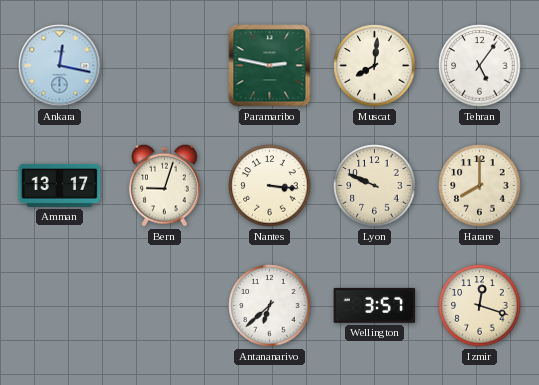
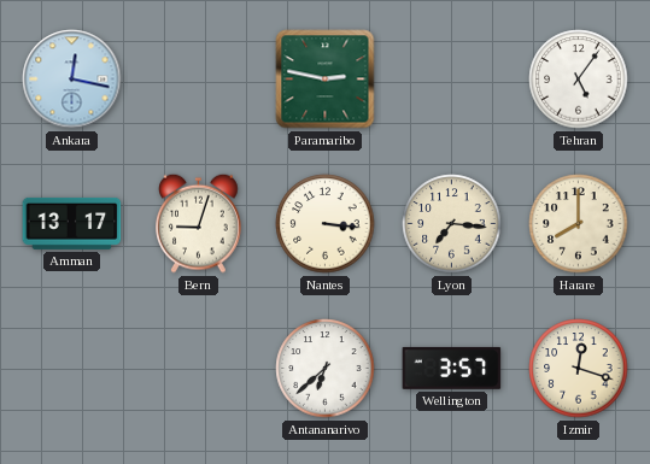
Muscat: 8:01 -> none
Lyon: 9:49 -> 7:16
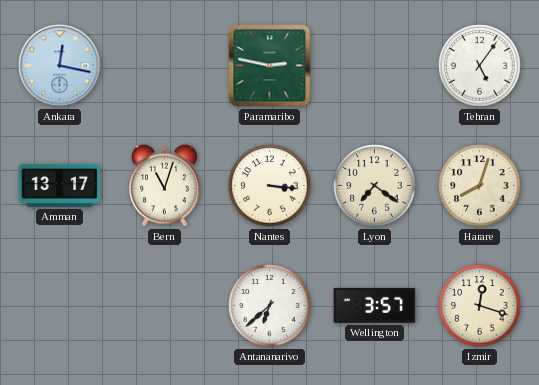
Bern: 9:03 -> 11:03
Lyon: 7:16 -> 7:21
Harare: 8:00 -> 8:03
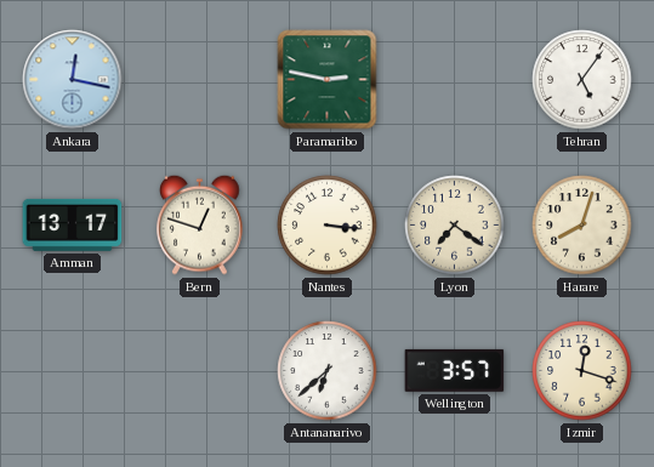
Bern: 11:03 -> 12:48
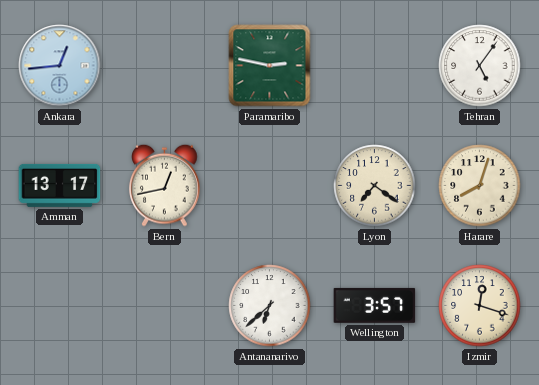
Ankara: 12:17 -> 12:44
Bern: 12:48 -> 12:43
Nantes: 3:16 -> none
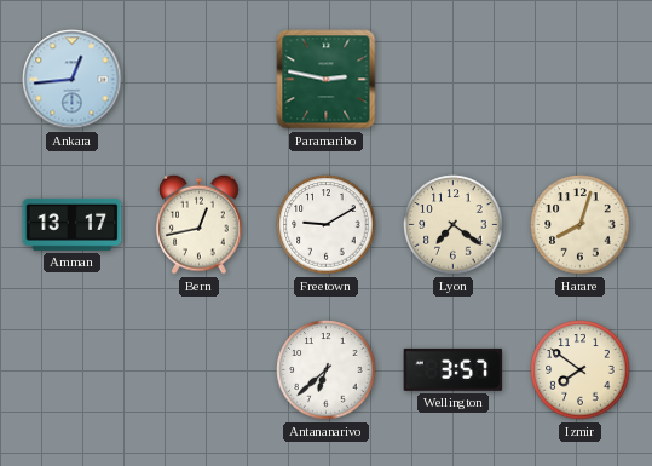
Tehran: 5:06 -> none
Freetown: none -> 9:10
Izmir: 12:18 -> 7:51
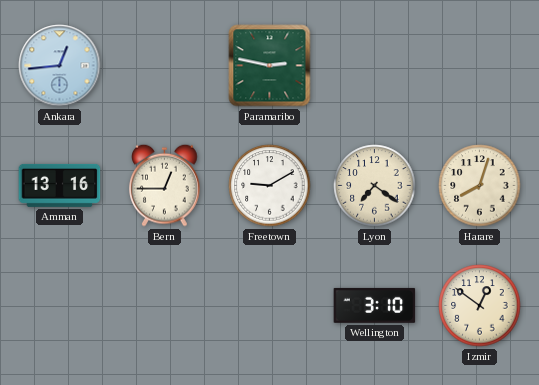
Amman: 13:17 -> 13:16
Bern: 12:43 -> 12:45
Antananarivo: 6:38 -> none
Wellington: 3:57 -> 3:10
Izmir: 7:51 -> 12:51
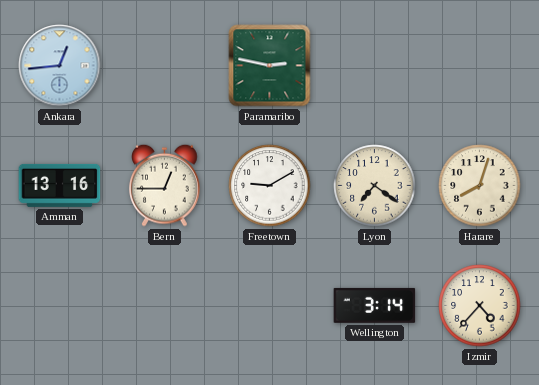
Wellington: 3:10 -> 3:14
Izmir: 12:51 -> 4:37
